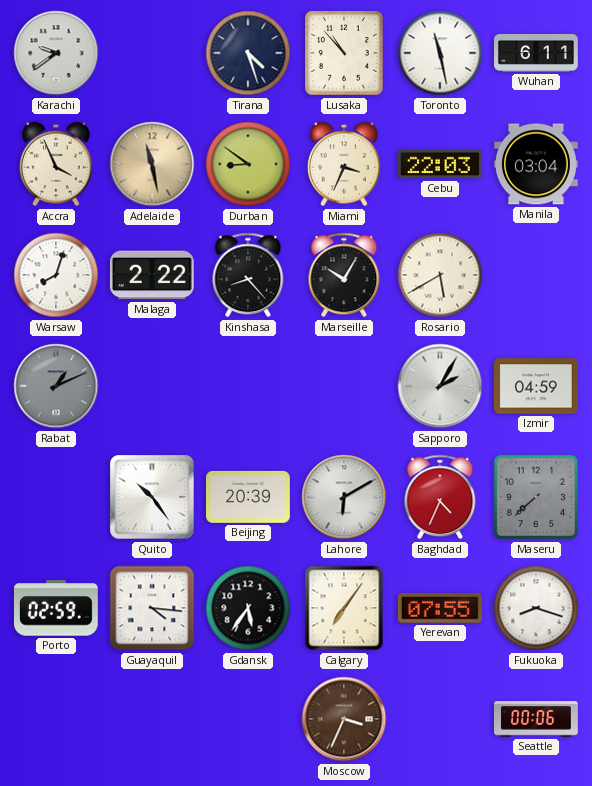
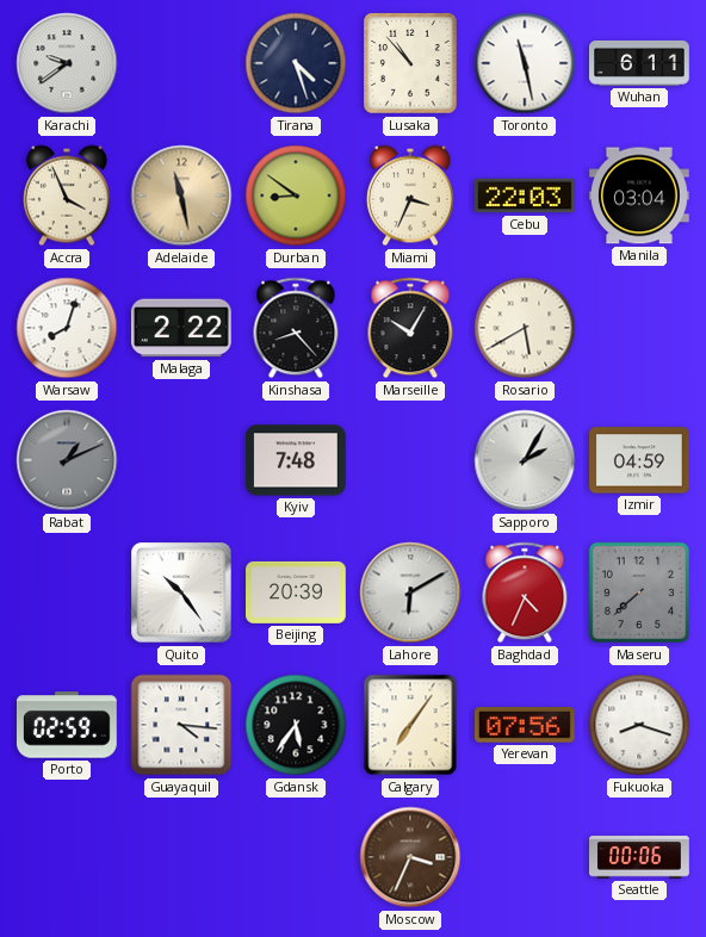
Kyiv: none -> 7:48
Yerevan: 07:55 -> 07:56
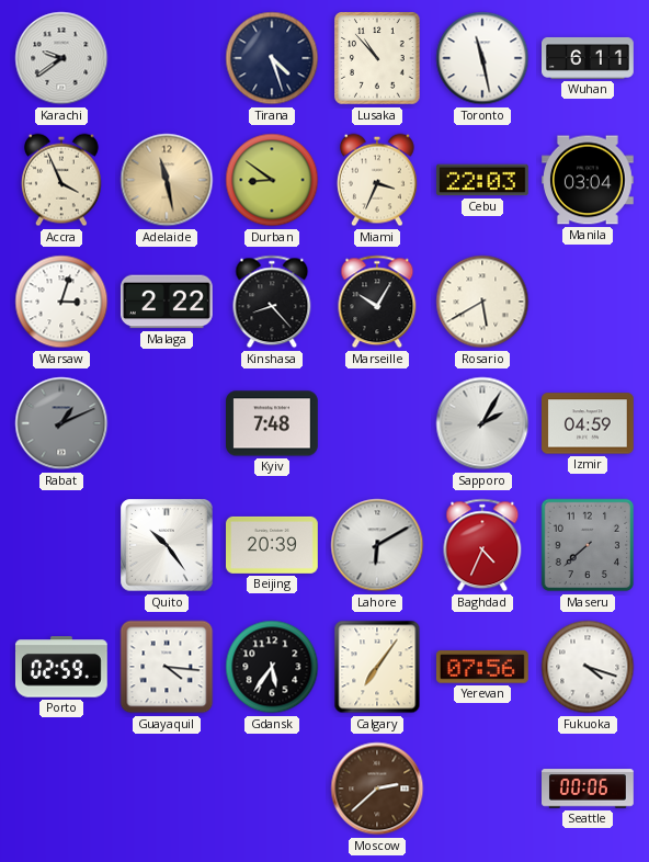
Warsaw: 8:03 -> 3:03
Fukuoka: 8:18 -> 4:18
Moscow: 3:34 -> 2:38
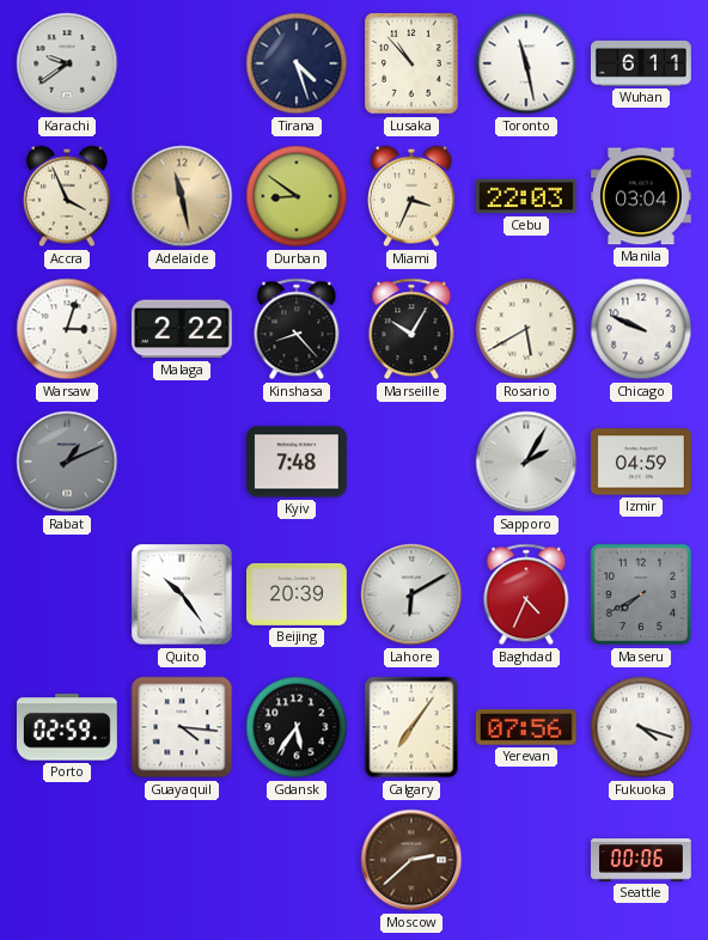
Chicago: none -> 9:49
Maseru: 7:38 -> 7:40
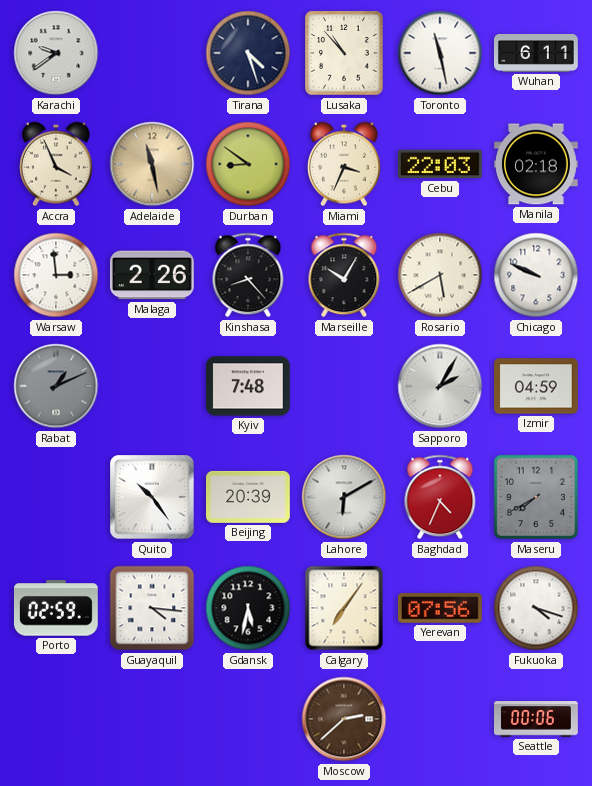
Manila: 03:04 -> 02:18
Warsaw: 3:03 -> 2:59
Malaga: 2:22 -> 2:26
Gdansk: 5:36 -> 5:32
